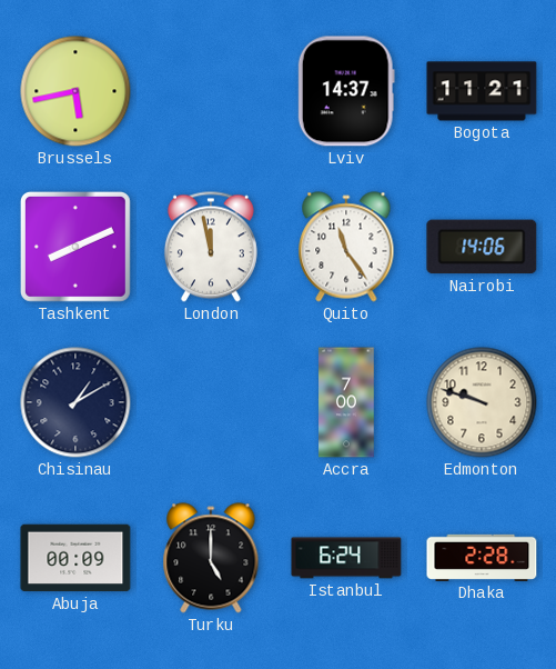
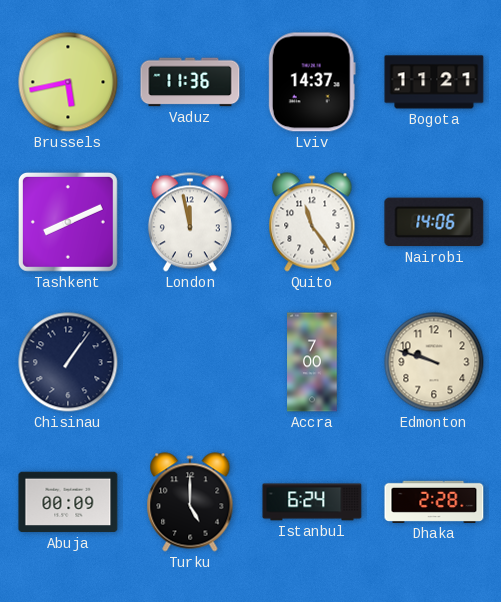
Vaduz: none -> 11:36
Chisinau: 1:10 -> 1:06
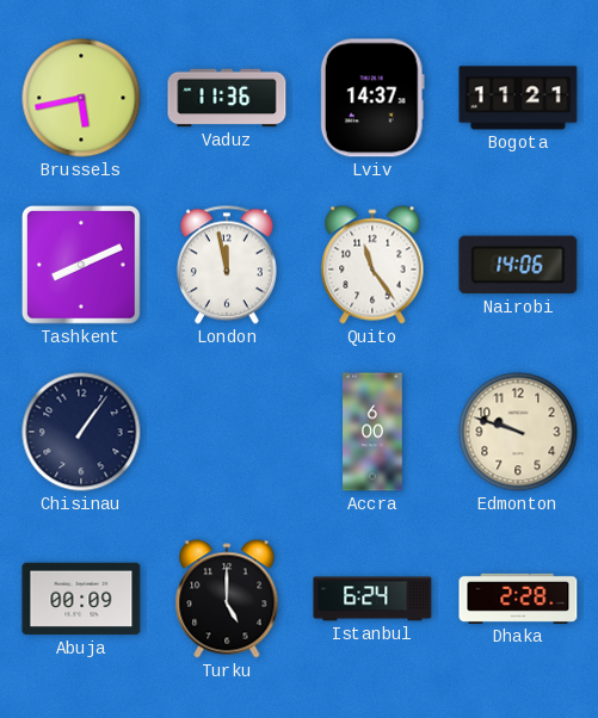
Accra: 7:00 -> 6:00
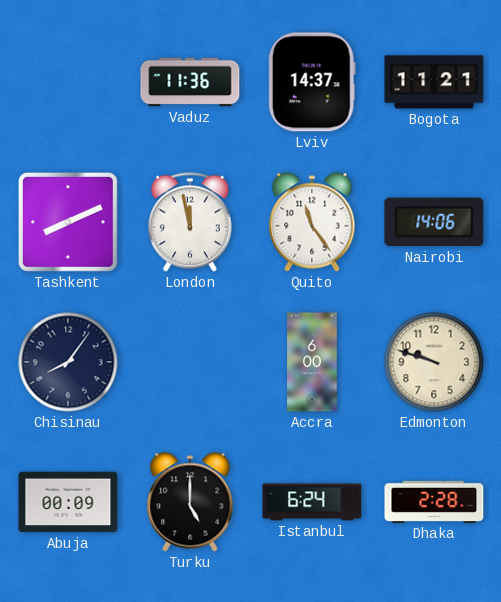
Brussels: 5:43 -> none
Chisinau: 1:06 -> 8:06
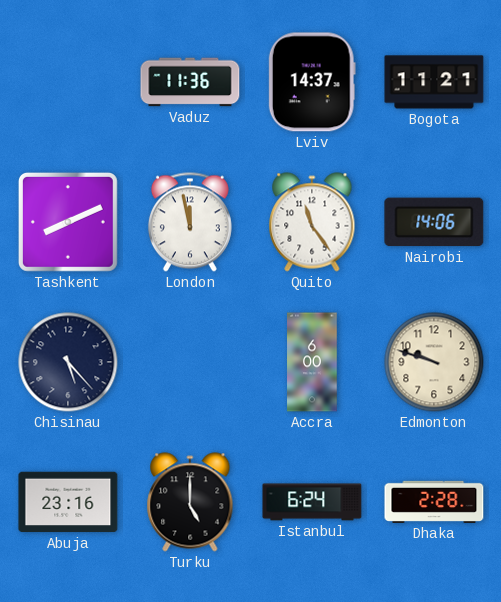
Chisinau: 8:06 -> 5:23
Abuja: 00:09 -> 23:16
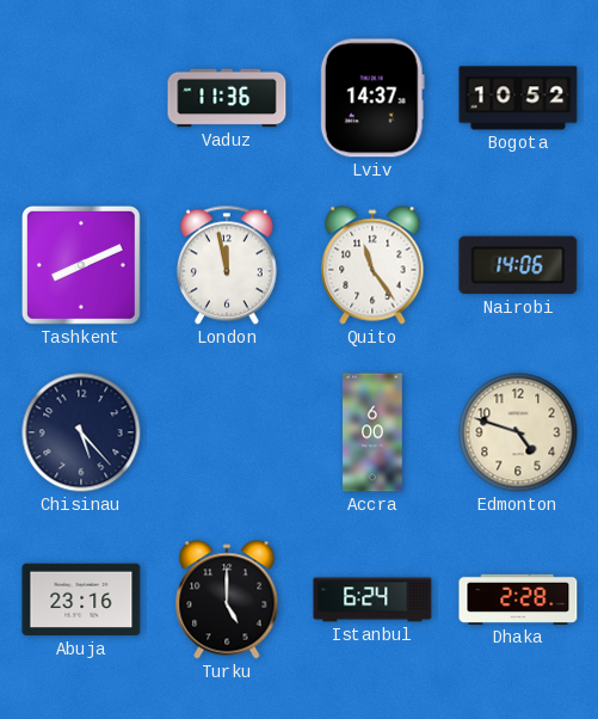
Bogota: 11:21 -> 10:52
Edmonton: 9:48 -> 4:48
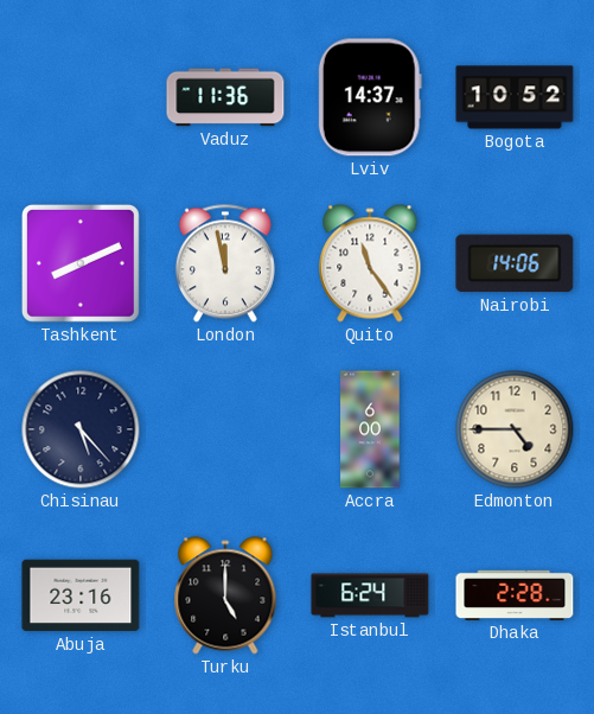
Edmonton: 4:48 -> 4:45
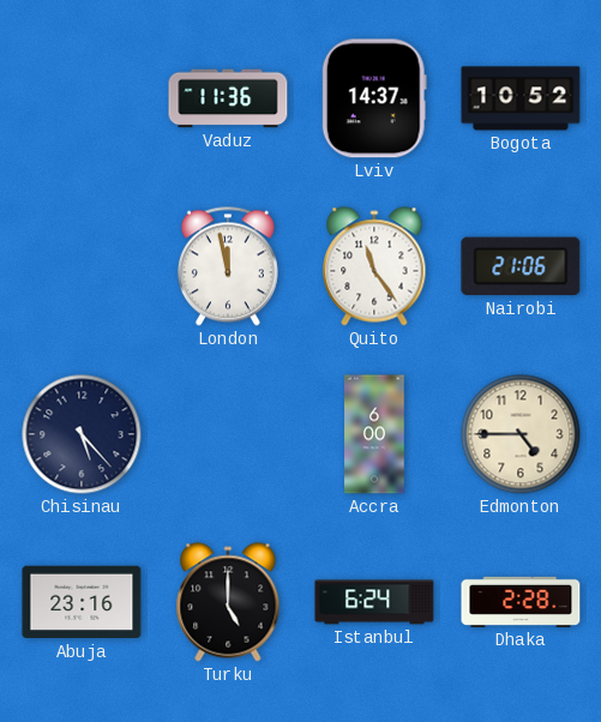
Tashkent: 8:11 -> none
Nairobi: 14:06 -> 21:06
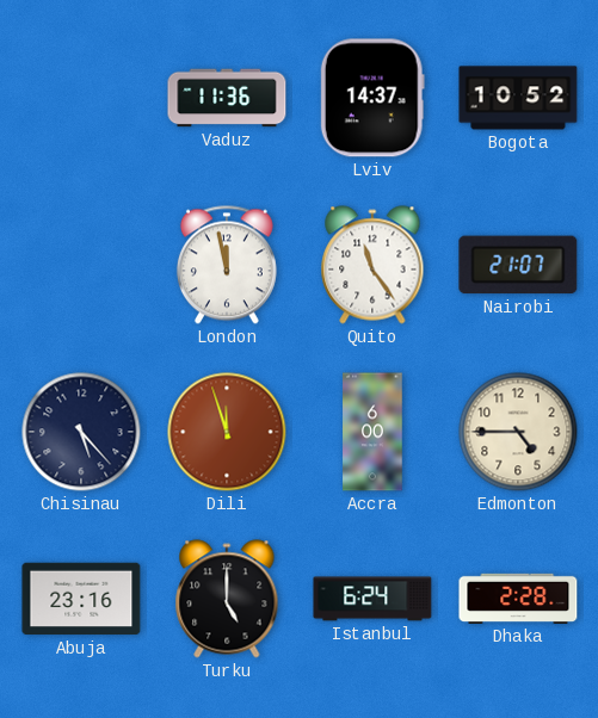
Nairobi: 21:06 -> 21:07
Dili: none -> 11:57
